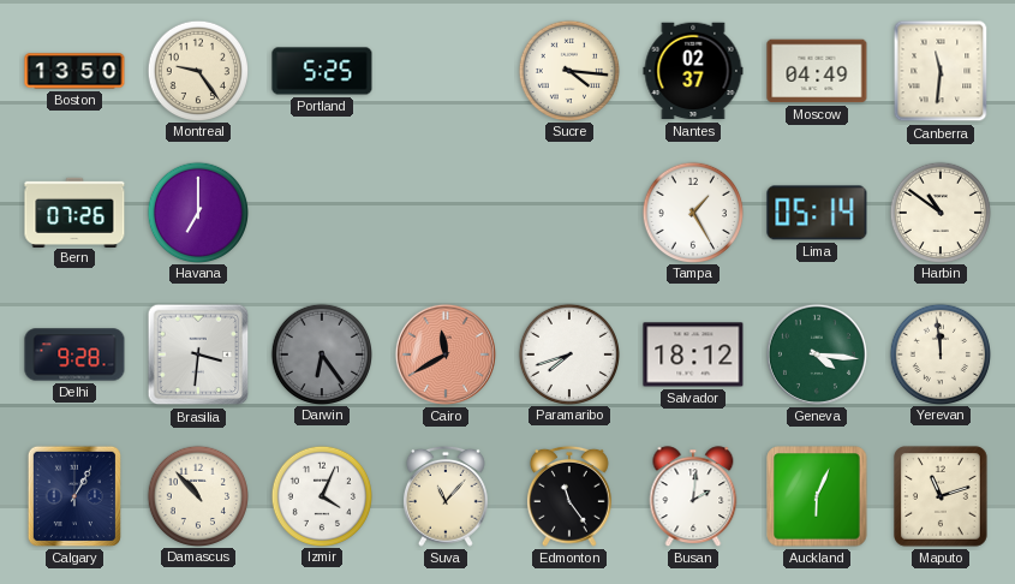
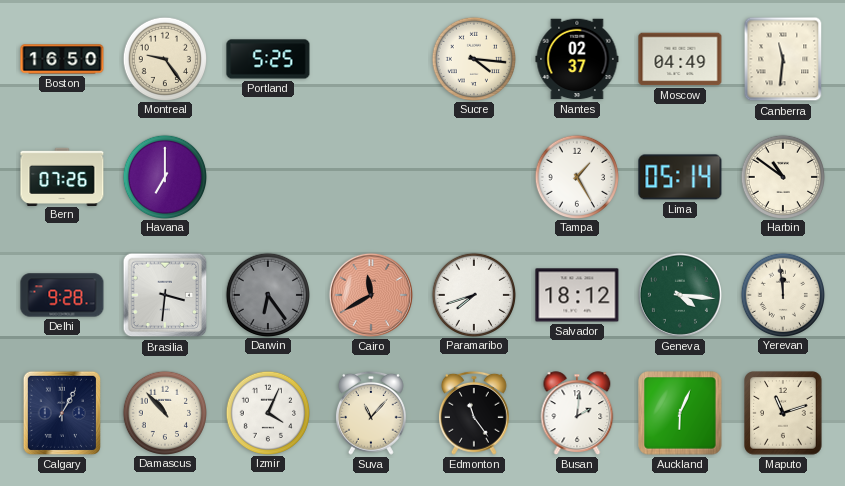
Boston: 13:50 -> 16:50
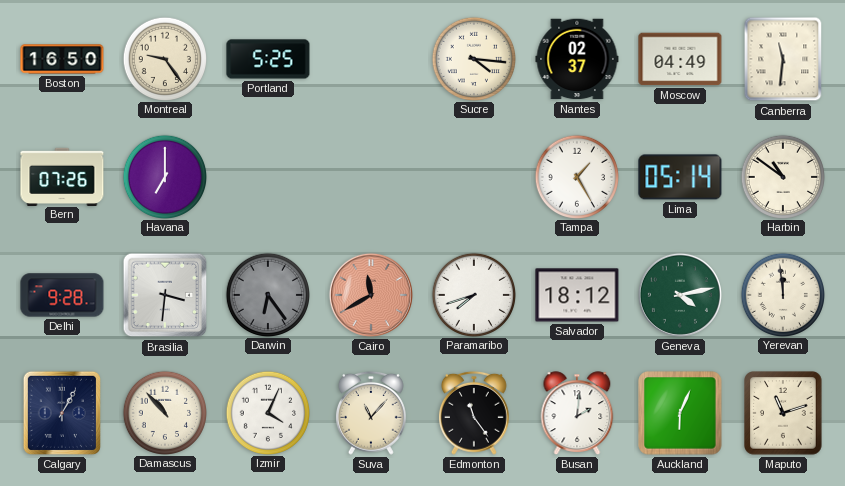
Geneva: 4:16 -> 4:13
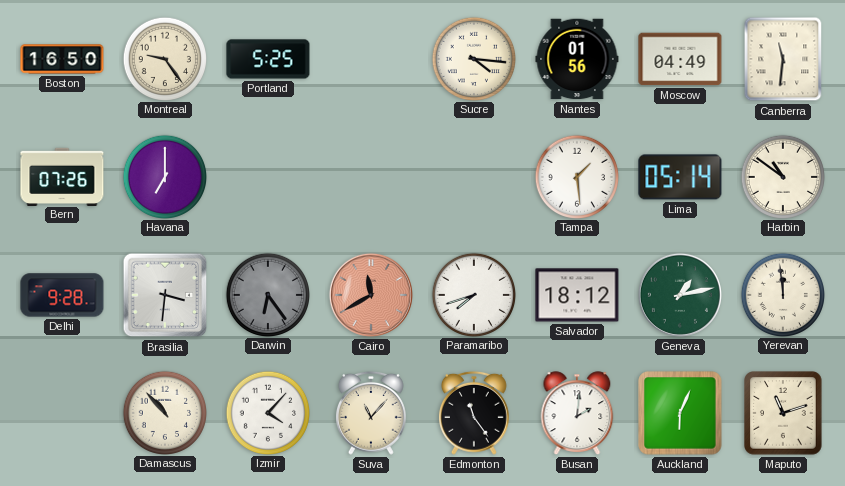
Nantes: 02:37 -> 01:56
Tampa: 1:25 -> 1:29
Geneva: 4:13 -> 1:13
Calgary: 1:05 -> none
Izmir: 4:04 -> 4:07
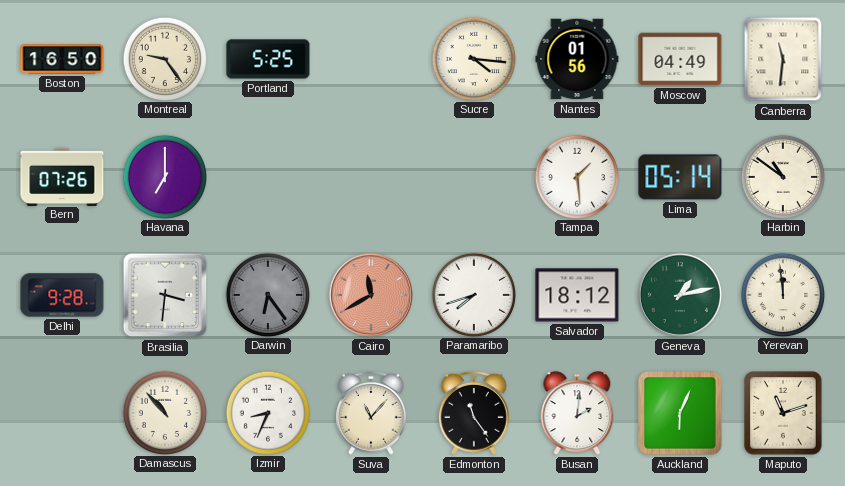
Izmir: 4:07 -> 8:34
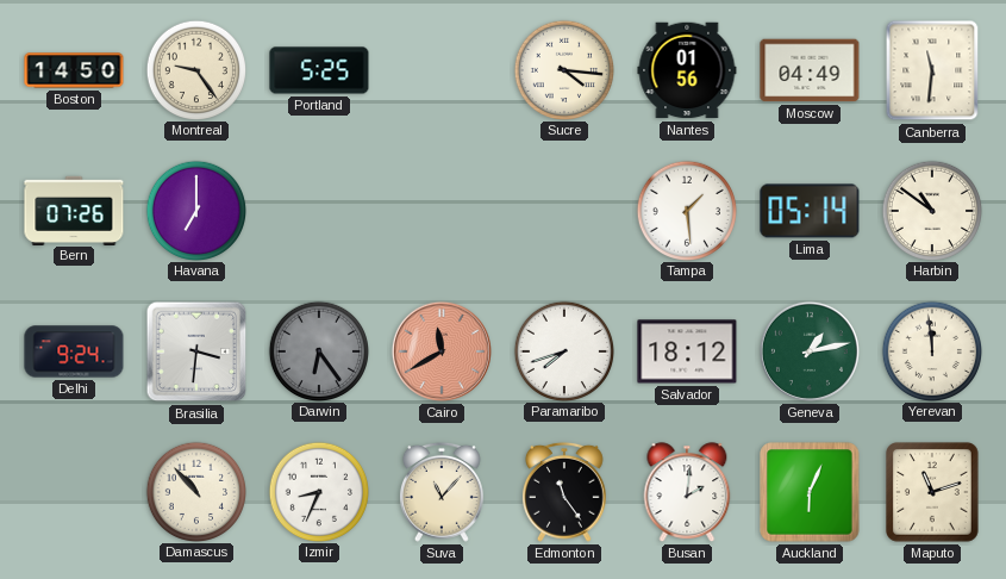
Boston: 16:50 -> 14:50
Delhi: 9:28 -> 9:24
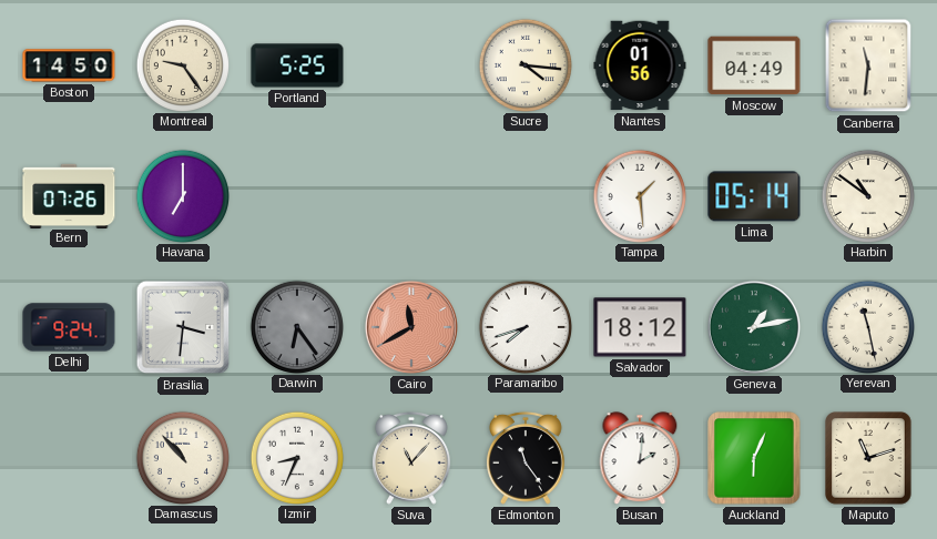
Yerevan: 11:59 -> 11:28
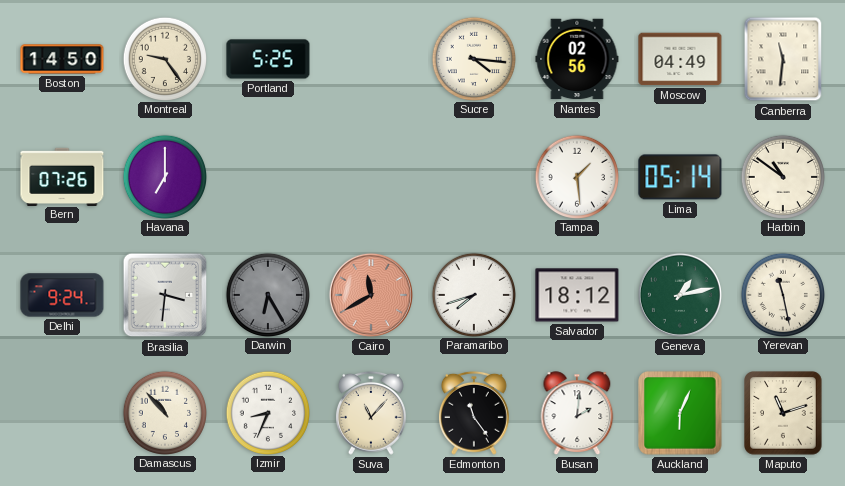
Nantes: 01:56 -> 02:56
Darwin: 6:24 -> 6:25
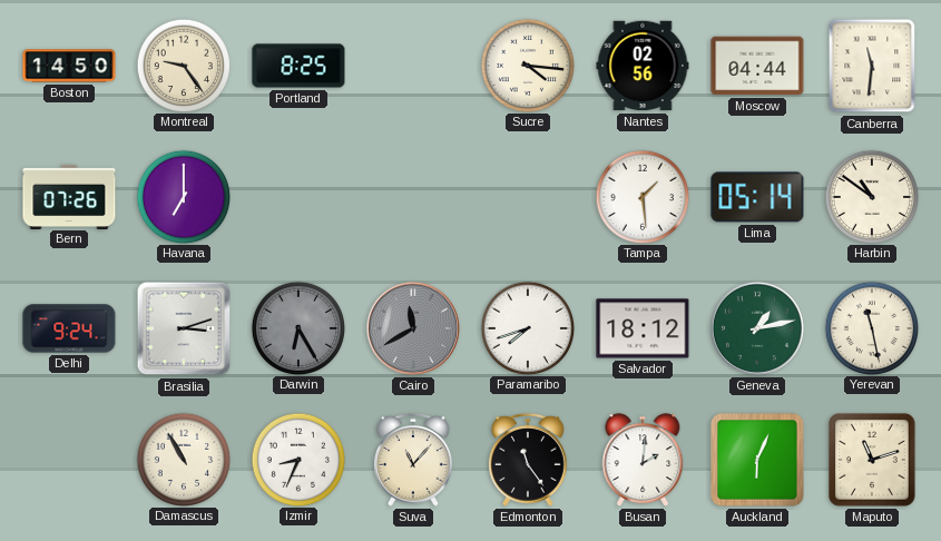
Portland: 5:25 -> 8:25
Moscow: 04:49 -> 04:44
Brasilia: 3:31 -> 3:12
Cairo dial: salmon -> grey
Damascus: 10:53 -> 10:55
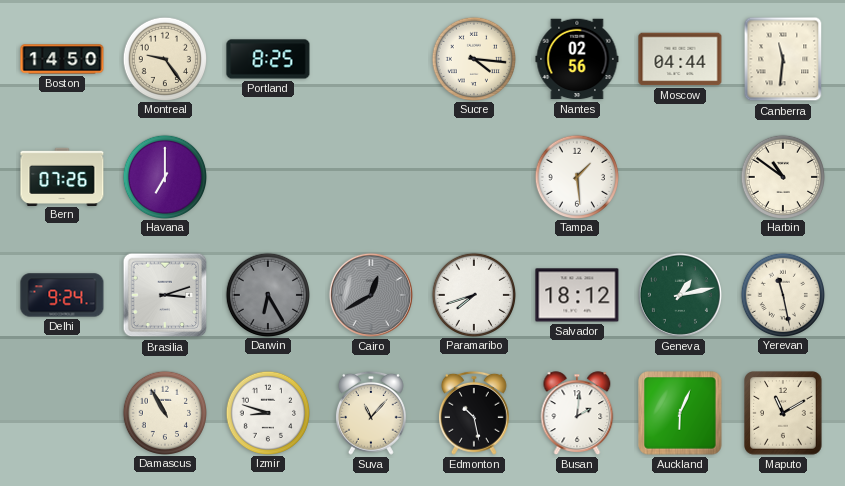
Lima: 05:14 -> none
Cairo: 11:40 -> 12:40
Izmir: 8:34 -> 8:48
Edmonton: 11:24 -> 10:28
Maputo: 11:12 -> 11:10
